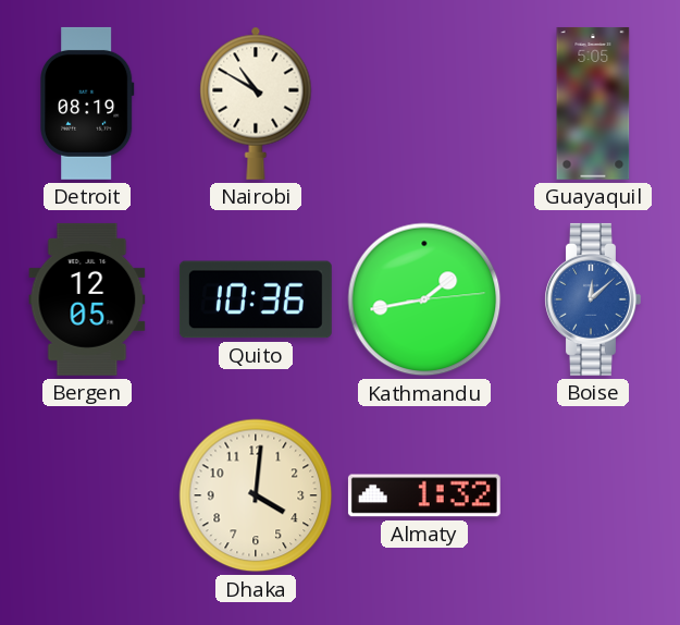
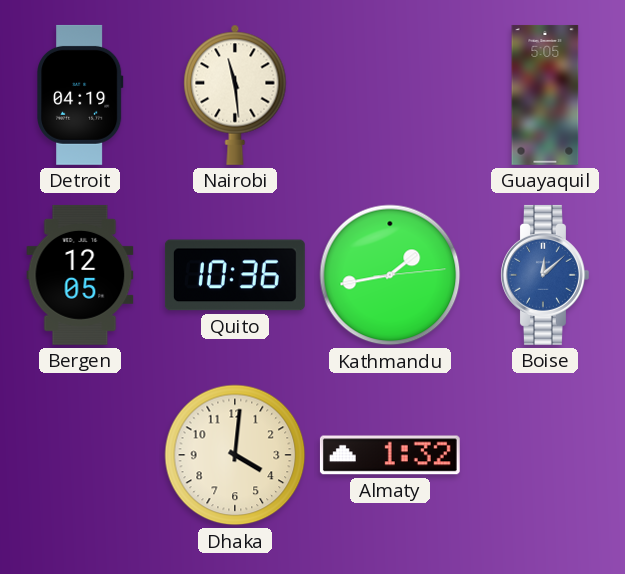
Detroit: 08:19 -> 04:19
Nairobi: 10:50 -> 11:29
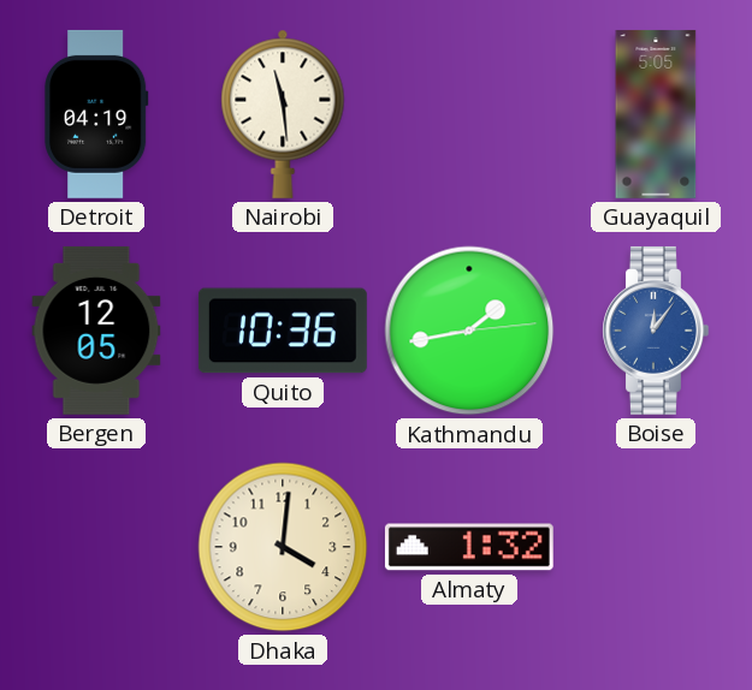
Boise: 12:08 -> 12:06
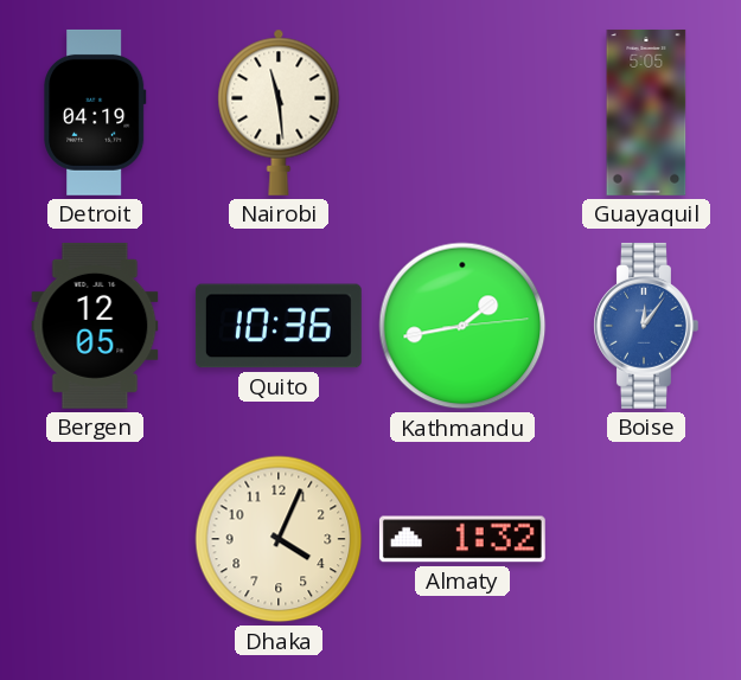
Dhaka: 4:01 -> 4:04
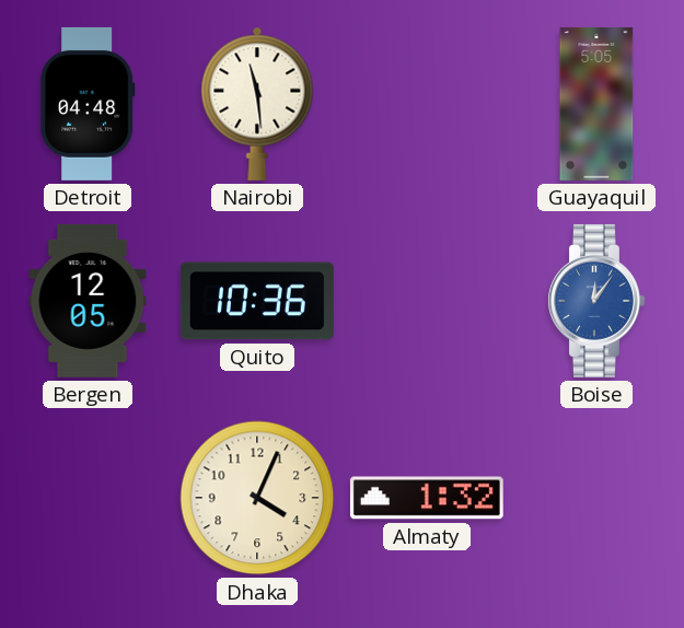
Detroit: 04:19 -> 04:48
Kathmandu: 1:43 -> none
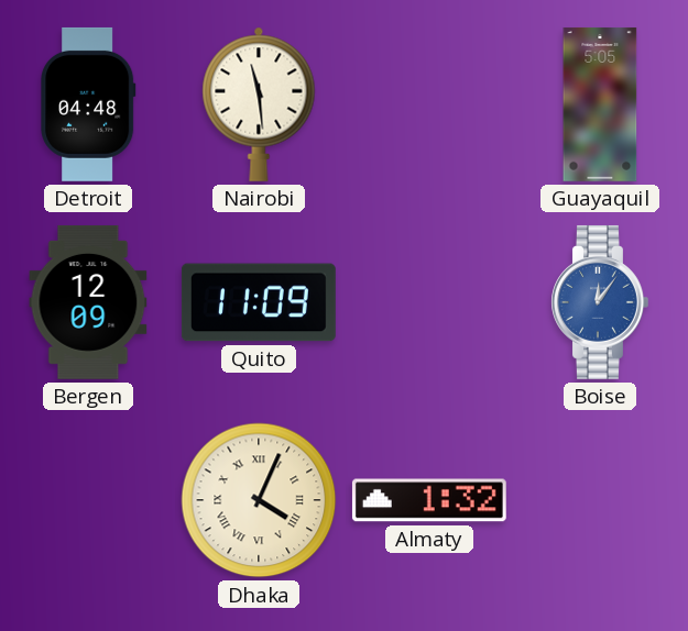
Bergen: 12:05 -> 12:09
Quito: 10:36 -> 11:09
Dhaka numerals: Arabic -> Roman
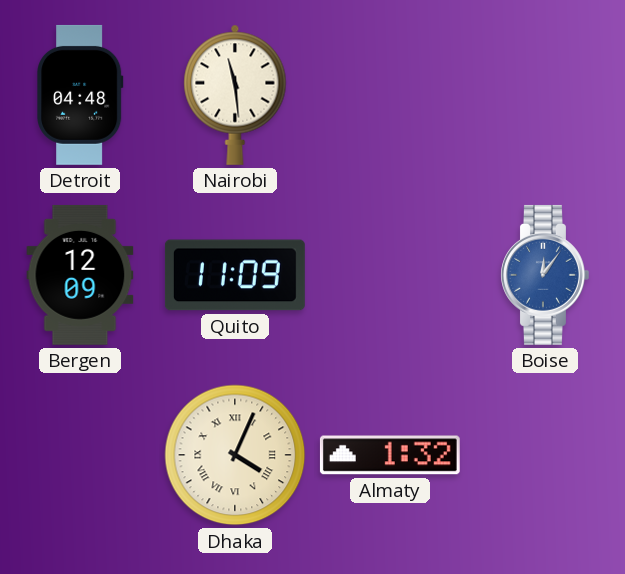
Guayaquil: 5:05 -> none
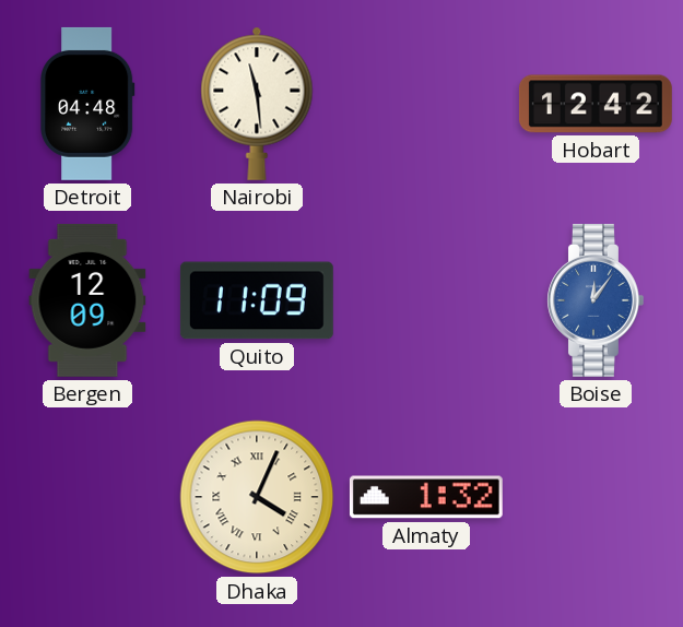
Hobart: none -> 12:42
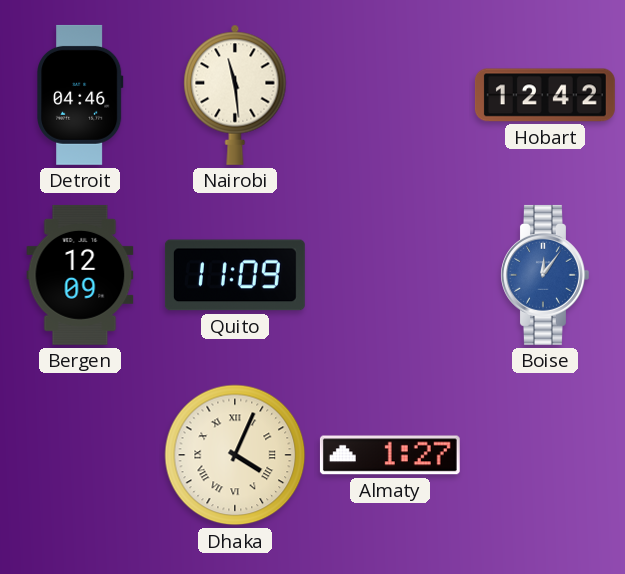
Detroit: 04:48 -> 04:46
Almaty: 1:32 -> 1:27
